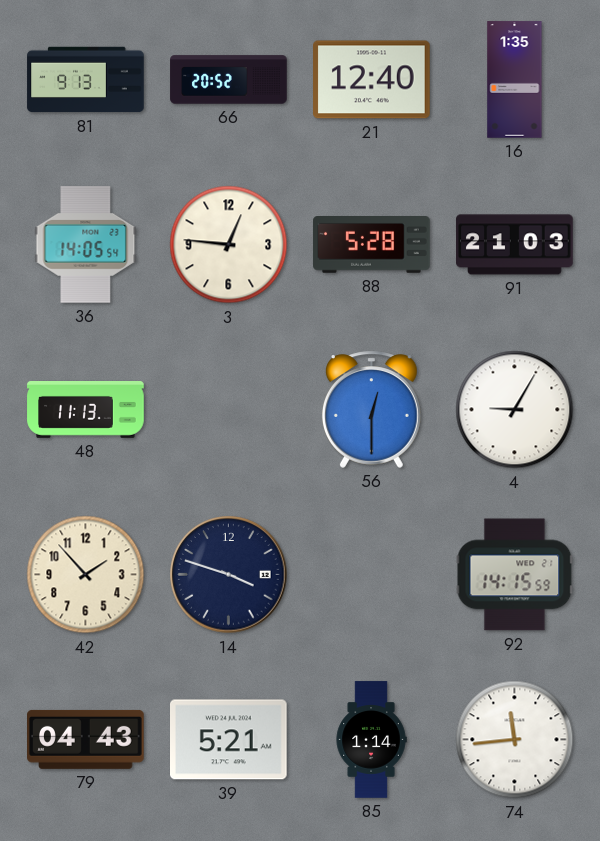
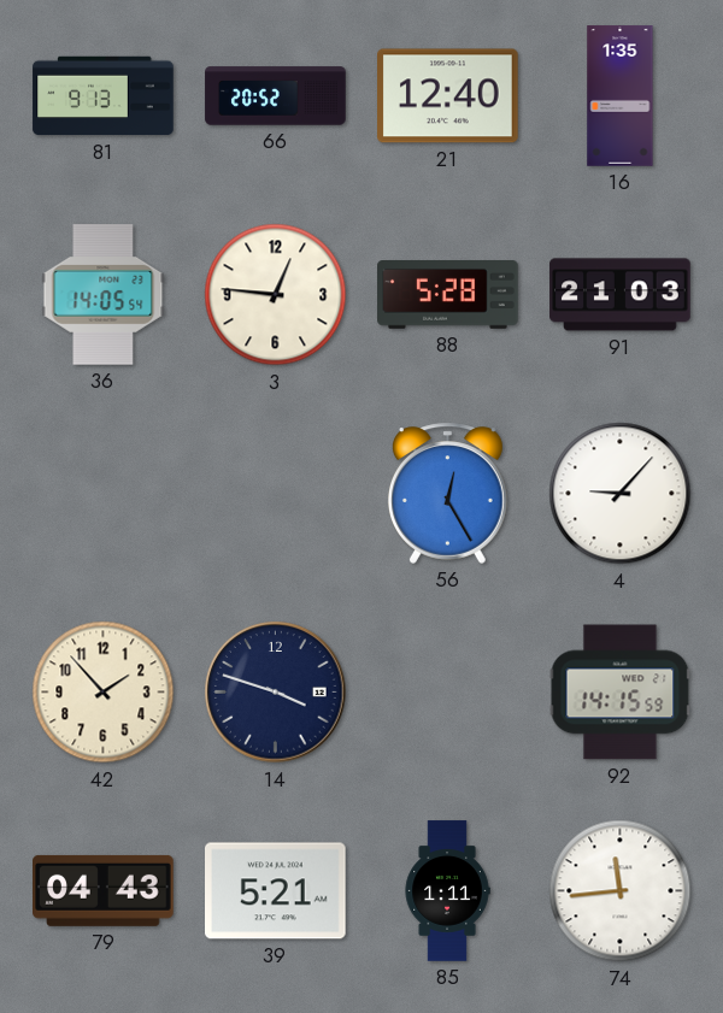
48: 11:13 -> none
56: 12:30 -> 12:25
4: 9:05 -> 9:07
85: 1:14 -> 1:11
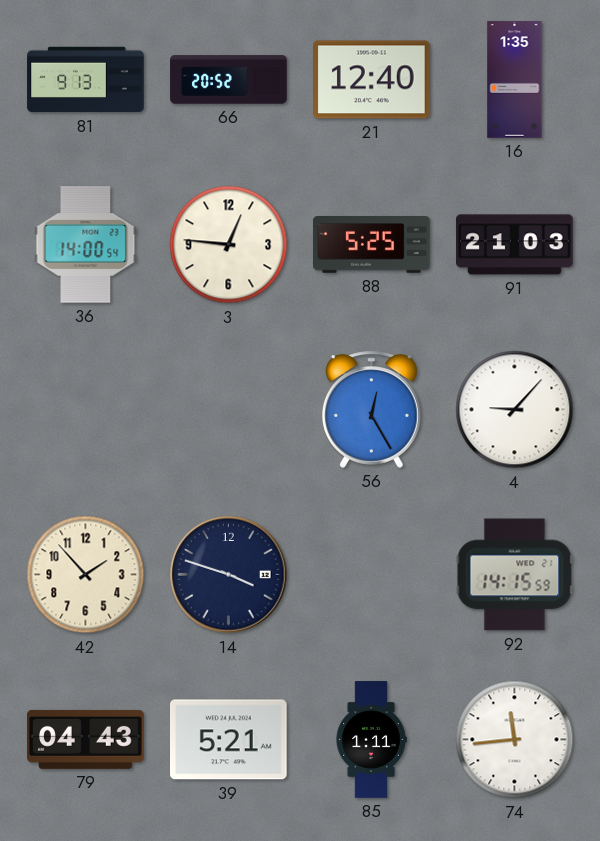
36: 14:05 -> 14:00
88: 5:28 -> 5:25
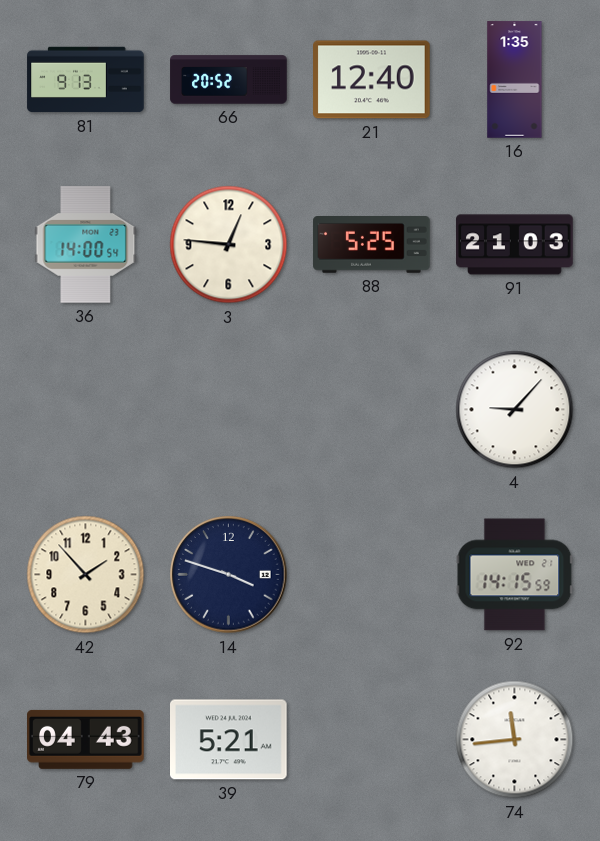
56: 12:25 -> none
85: 1:11 -> none
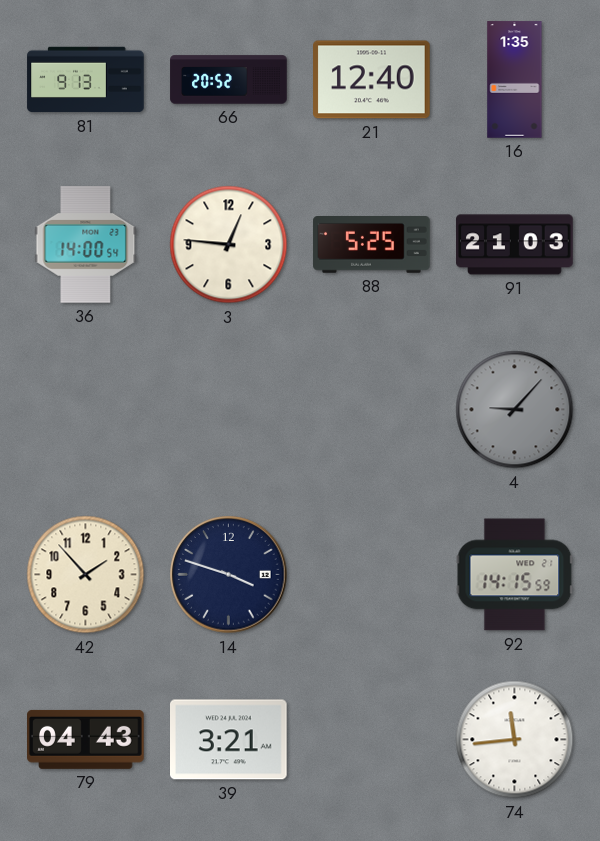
4 dial: white -> grey
39: 5:21 -> 3:21
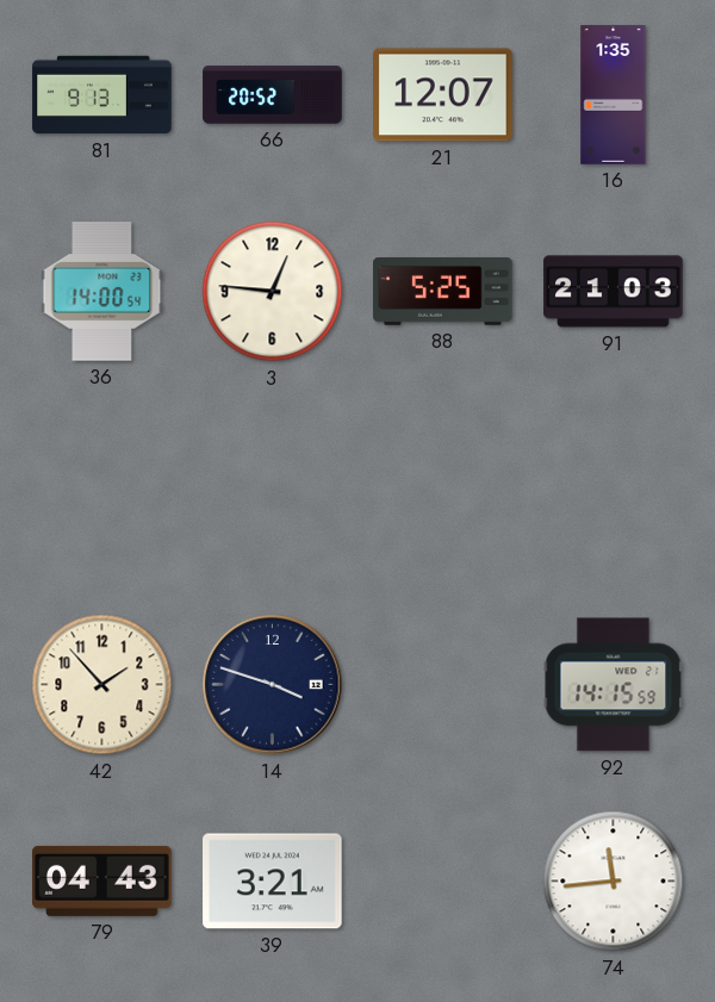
21: 12:40 -> 12:07
4: 9:07 -> none
